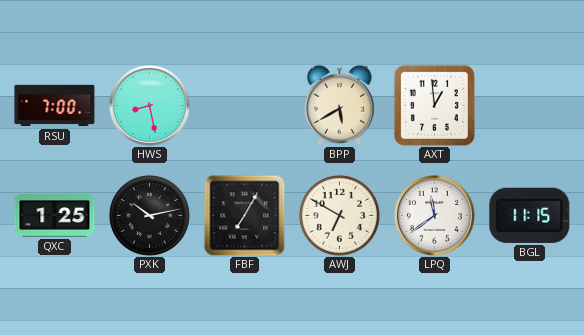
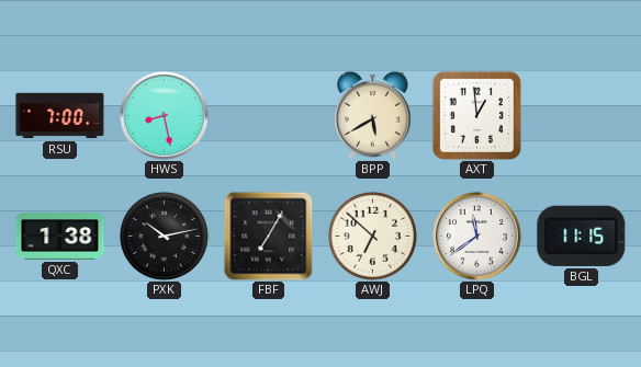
QXC: 1:25 -> 1:38
AWJ: 6:50 -> 6:52
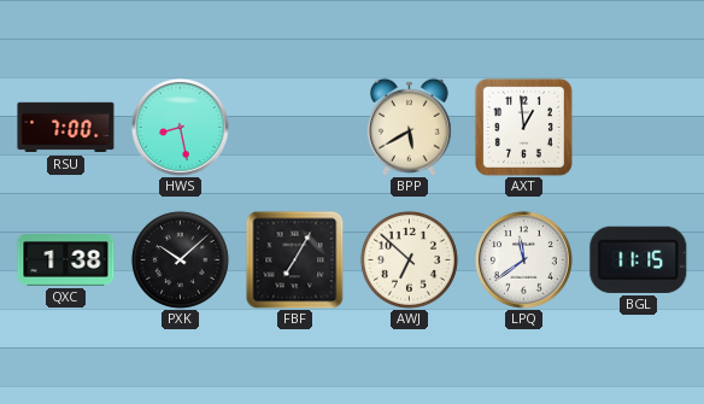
PXK: 10:13 -> 10:08
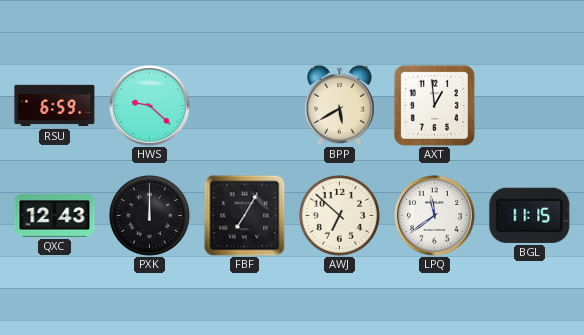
RSU: 7:00 -> 6:59
HWS: 8:28 -> 9:22
QXC: 1:38 -> 12:43
PXK: 10:08 -> 12:00
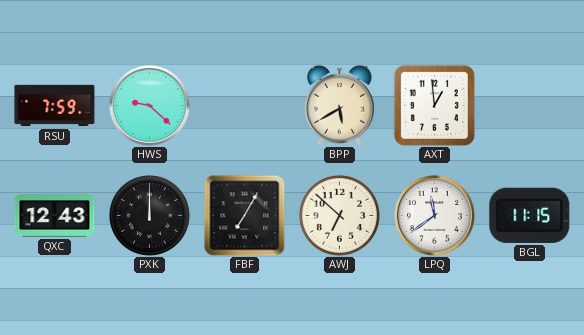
RSU: 6:59 -> 7:59
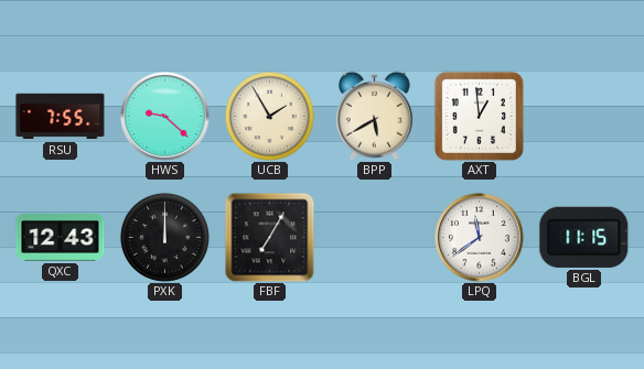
RSU: 7:59 -> 7:55
UCB: none -> 1:55
AWJ: 6:52 -> none
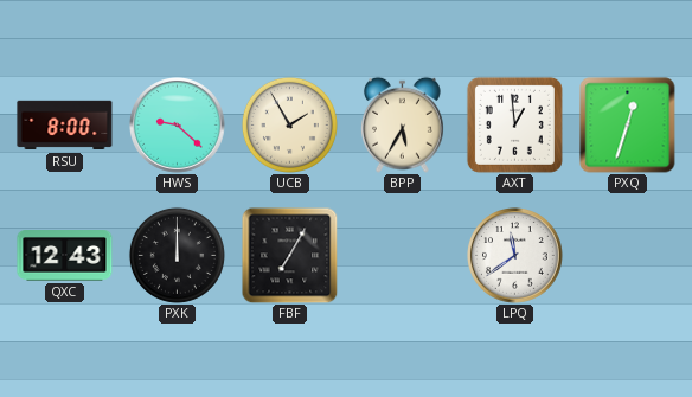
RSU: 7:55 -> 8:00
BPP: 5:40 -> 5:35
PXQ: none -> 12:33
BGL: 11:15 -> none
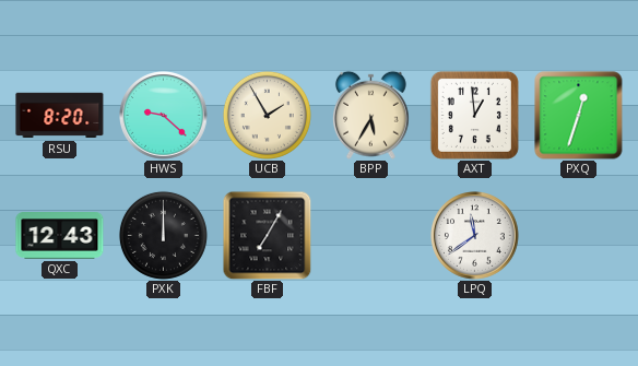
RSU: 8:00 -> 8:20
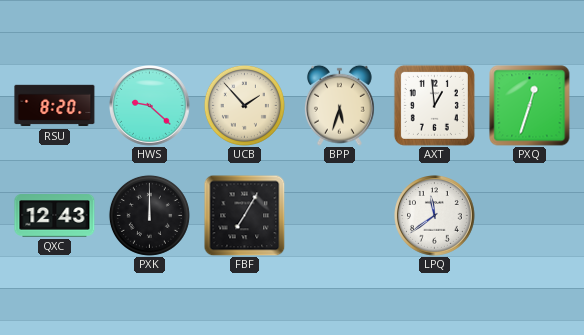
UCB: 1:55 -> 1:53
BPP: 5:35 -> 5:33
